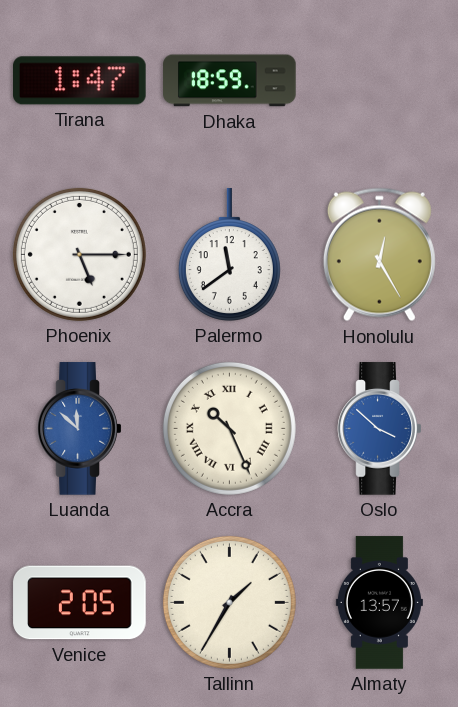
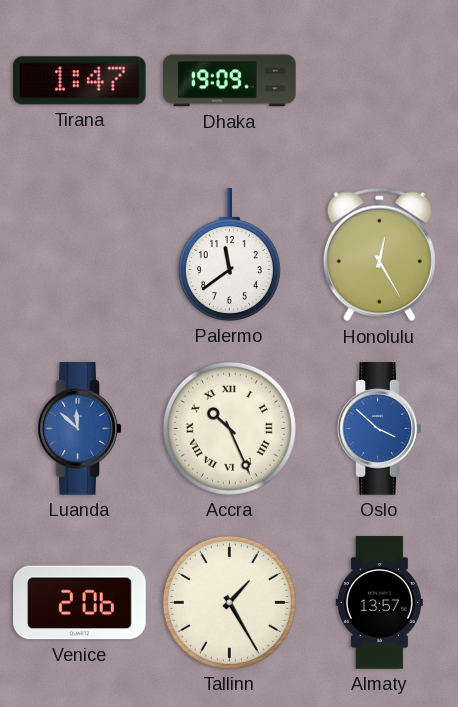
Dhaka: 18:59 -> 19:09
Phoenix: 5:15 -> none
Venice: 2:05 -> 2:06
Tallinn: 1:35 -> 1:25
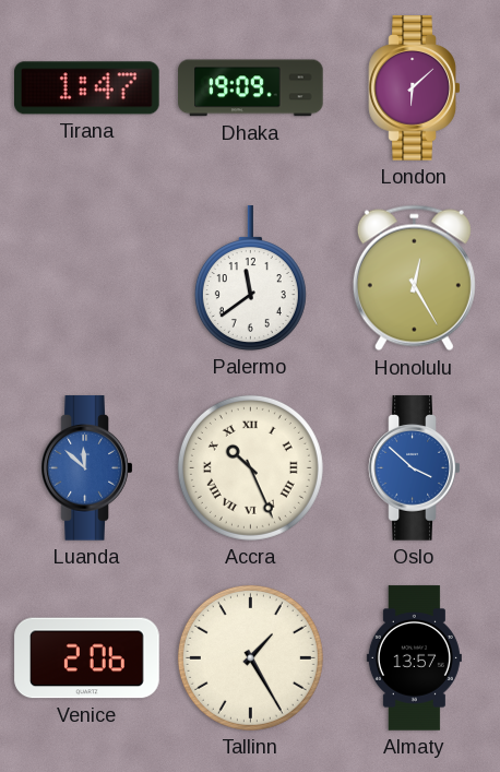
London: none -> 6:08
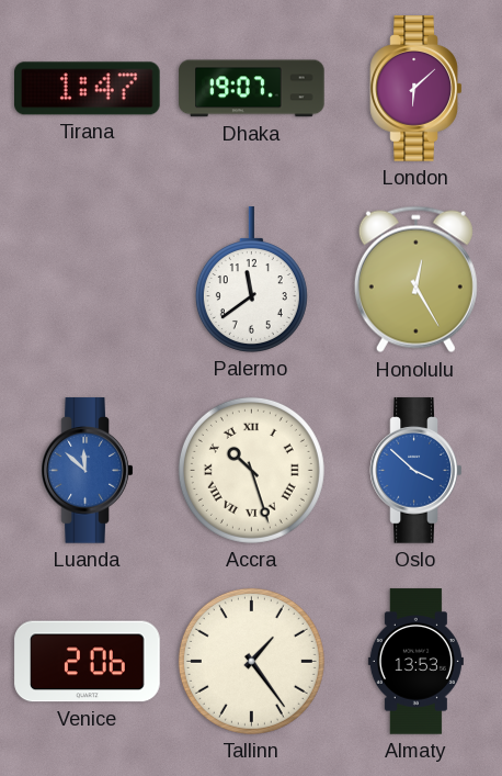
Dhaka: 19:09 -> 19:07
Accra: 10:26 -> 10:27
Tallinn: 1:25 -> 1:24
Almaty: 13:57 -> 13:53
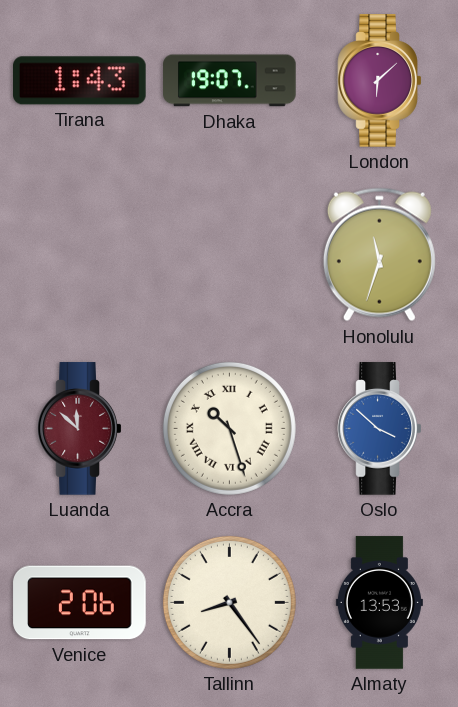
Tirana: 1:47 -> 1:43
Palermo: 11:39 -> none
Honolulu: 12:25 -> 11:33
Luanda dial: blue -> burgundy
Tallinn: 1:24 -> 8:24
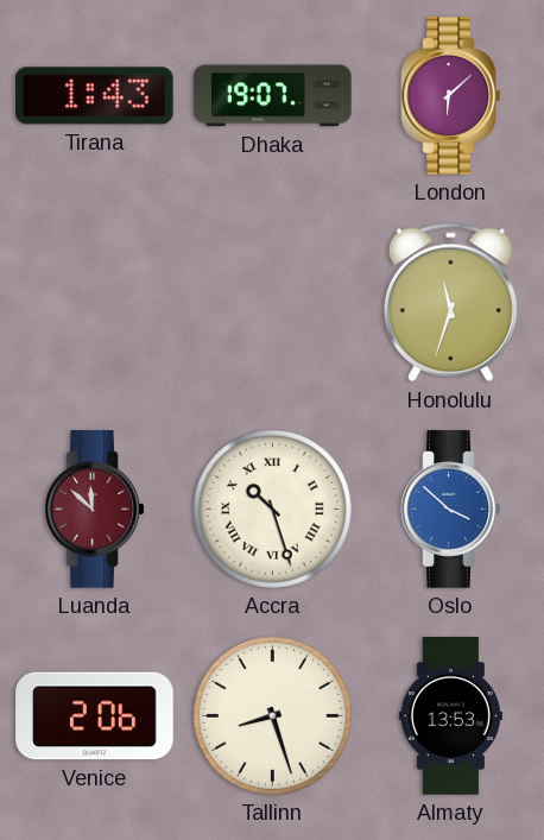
Tallinn: 8:24 -> 8:27
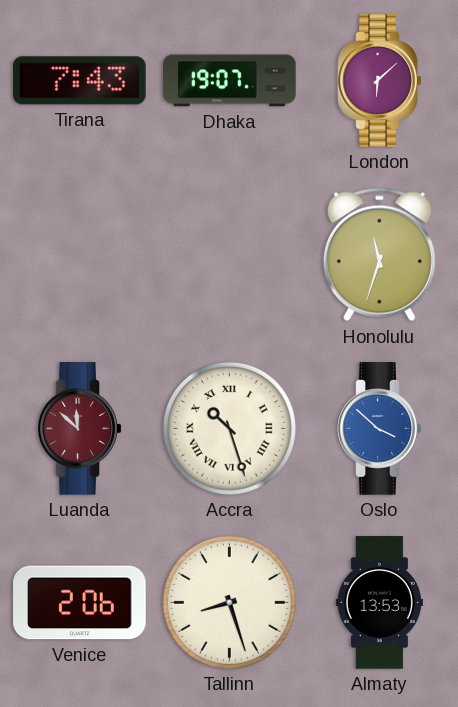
Tirana: 1:43 -> 7:43
